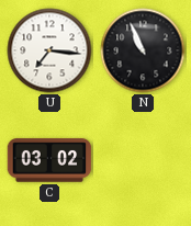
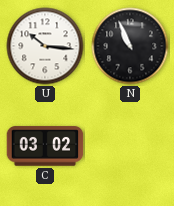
U: 7:16 -> 10:16
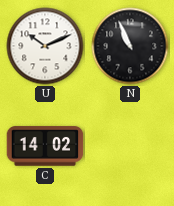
U: 10:16 -> 10:11
C: 03:02 -> 14:02
